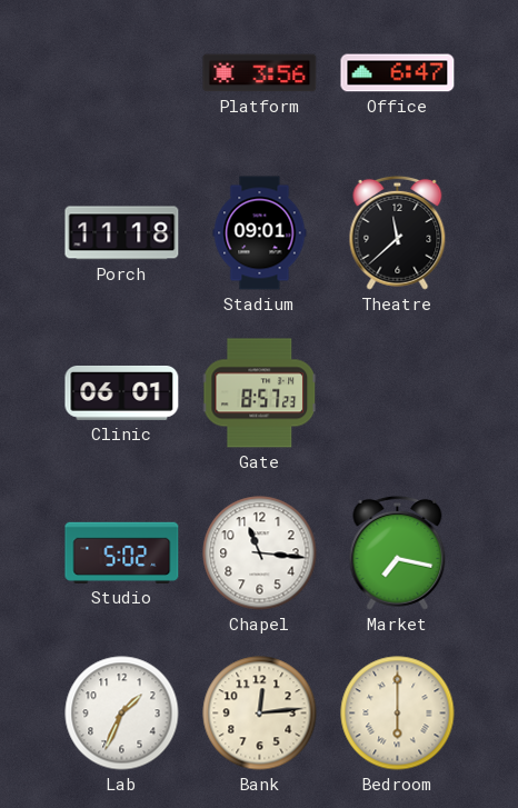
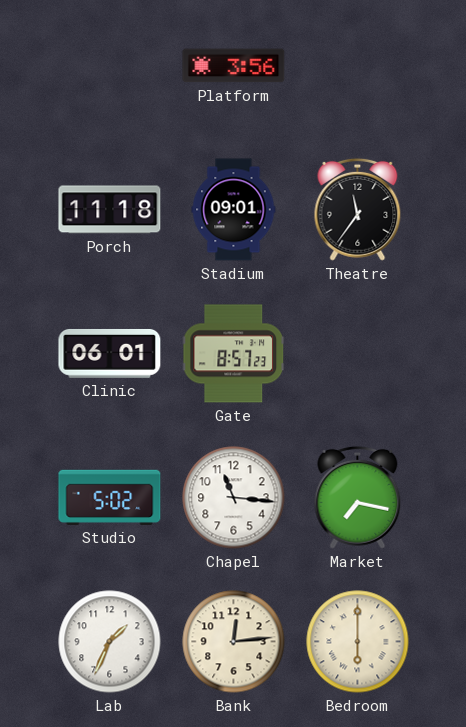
Office: 6:47 -> none
Theatre: 11:38 -> 11:36
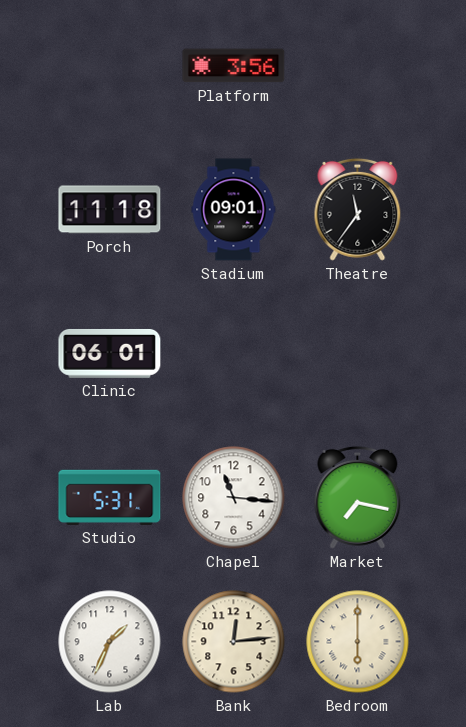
Gate: 8:57 -> none
Studio: 5:02 -> 5:31
